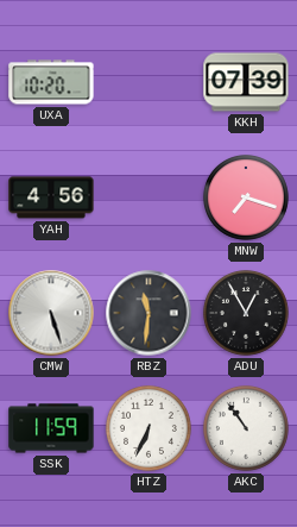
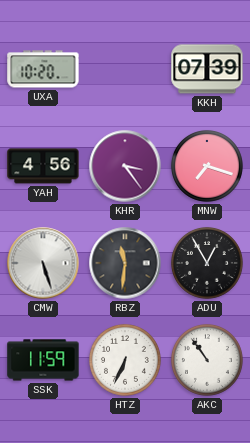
KHR: none -> 3:24
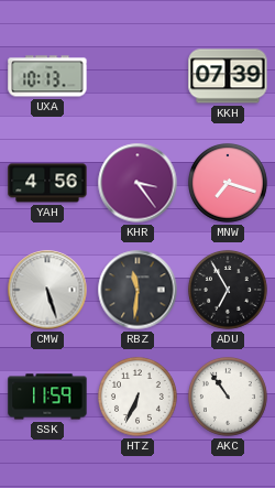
UXA: 10:20 -> 10:13
ADU: 12:55 -> 6:55
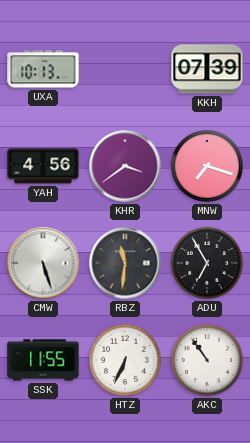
KHR: 3:24 -> 3:39
SSK: 11:59 -> 11:55
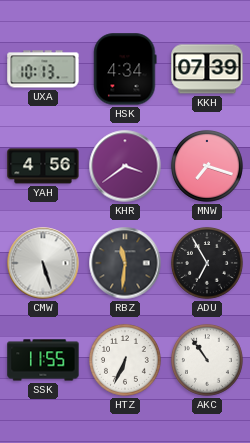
HSK: none -> 4:34
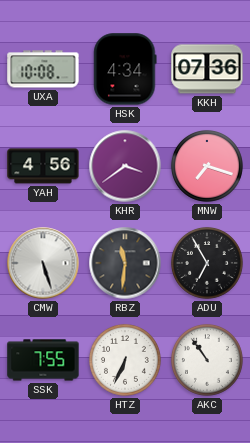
UXA: 10:13 -> 10:08
KKH: 07:39 -> 07:36
SSK: 11:55 -> 7:55
